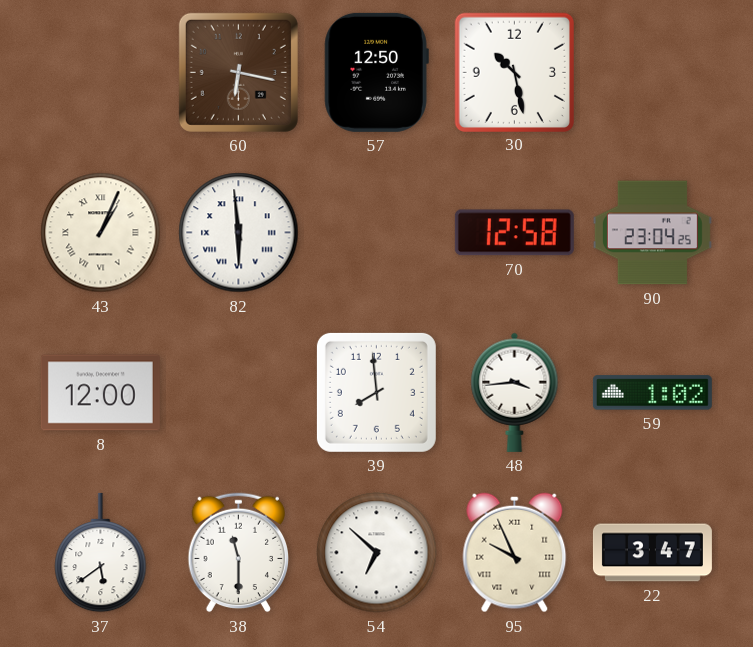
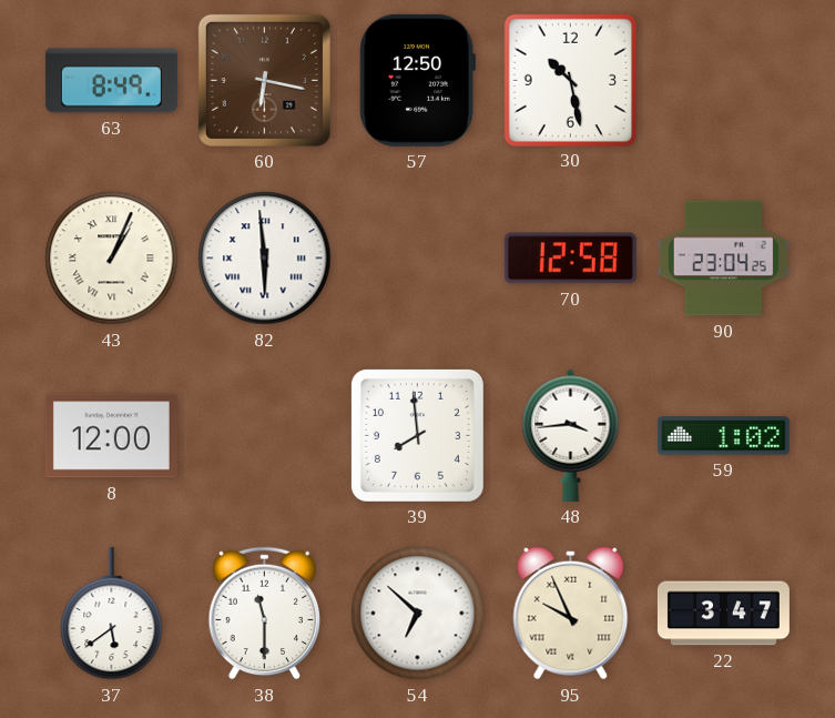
63: none -> 8:49
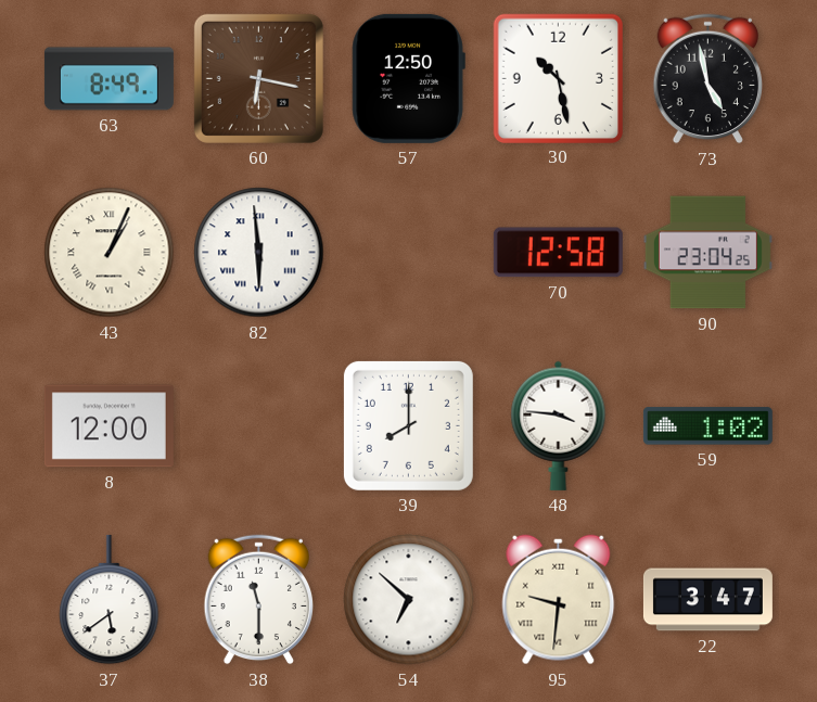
73: none -> 4:58
39: 7:59 -> 8:00
48: 3:44 -> 3:46
95: 9:56 -> 9:31
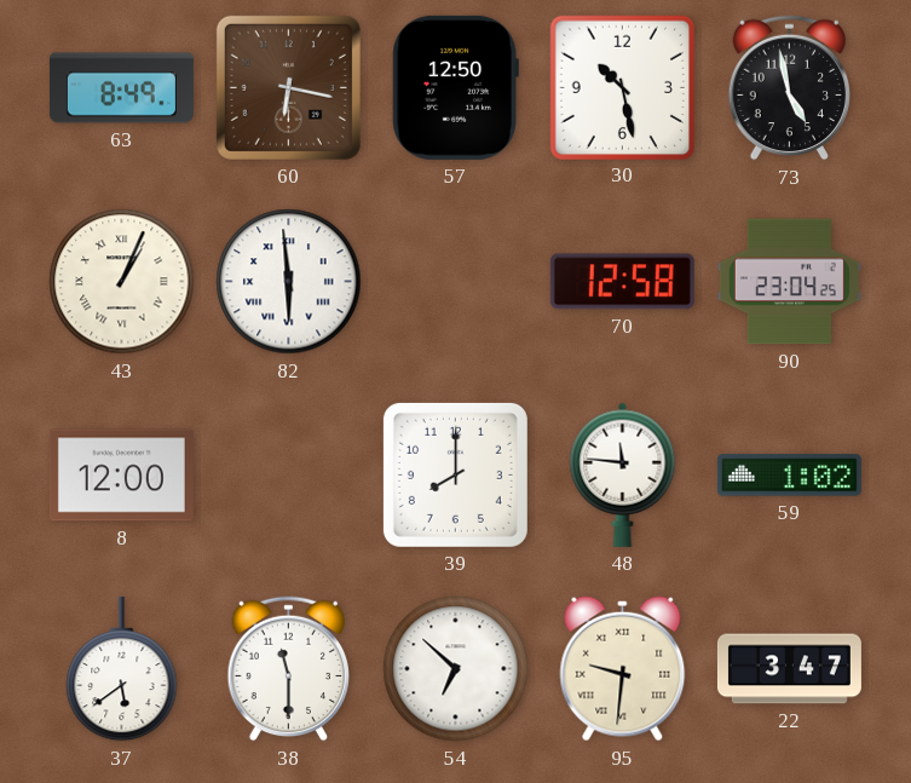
48: 3:46 -> 11:46
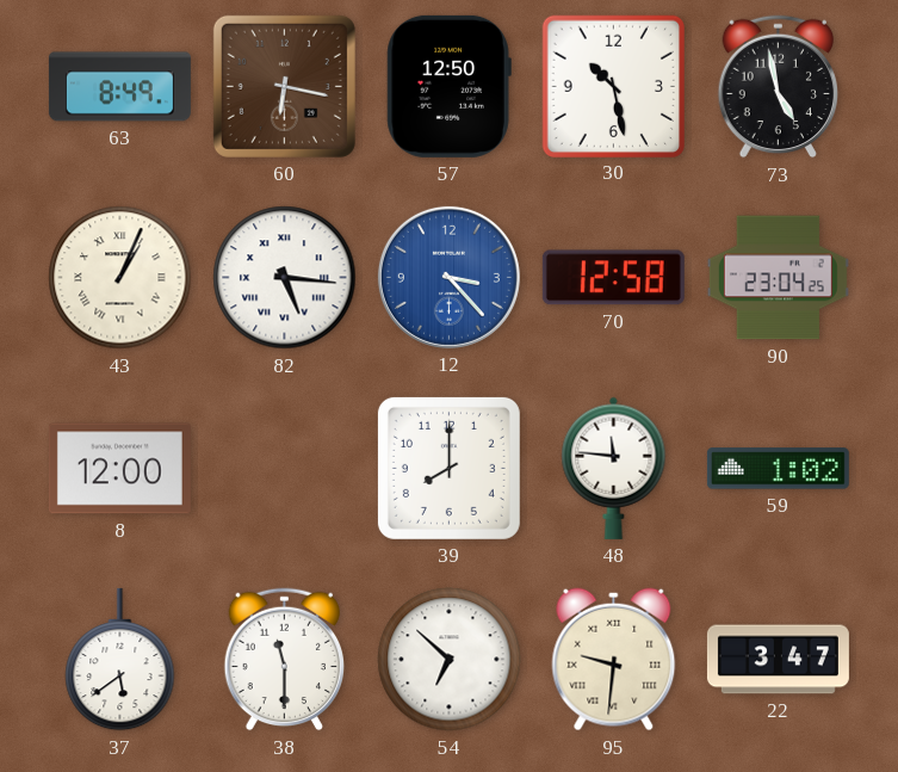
82: 5:59 -> 5:16
12: none -> 3:23
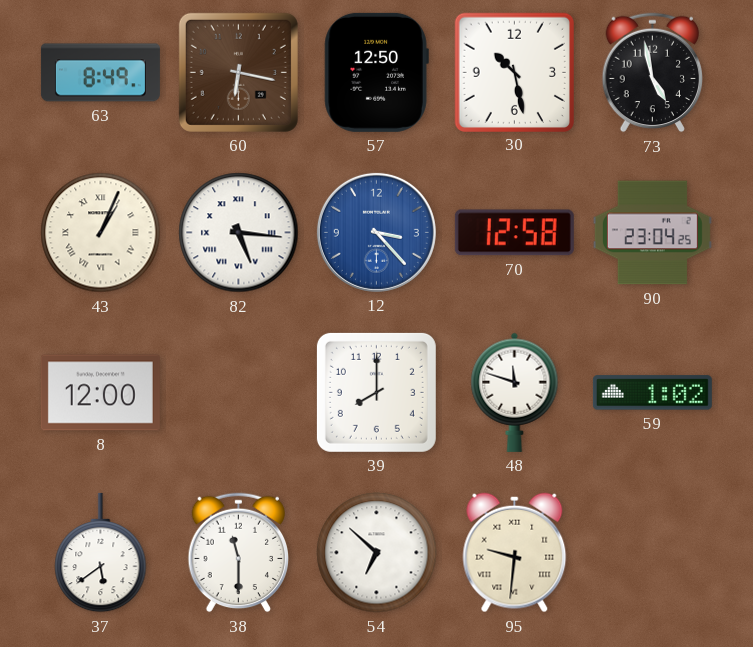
48: 11:46 -> 11:48
22: 3:47 -> none
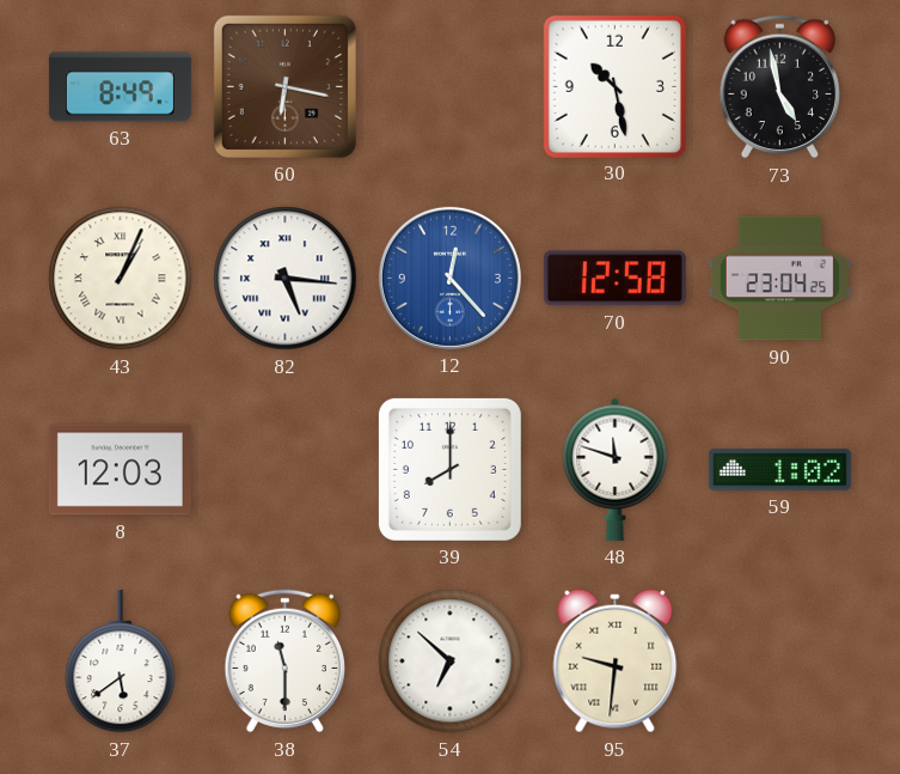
57: 12:50 -> none
12: 3:23 -> 12:23
8: 12:00 -> 12:03
